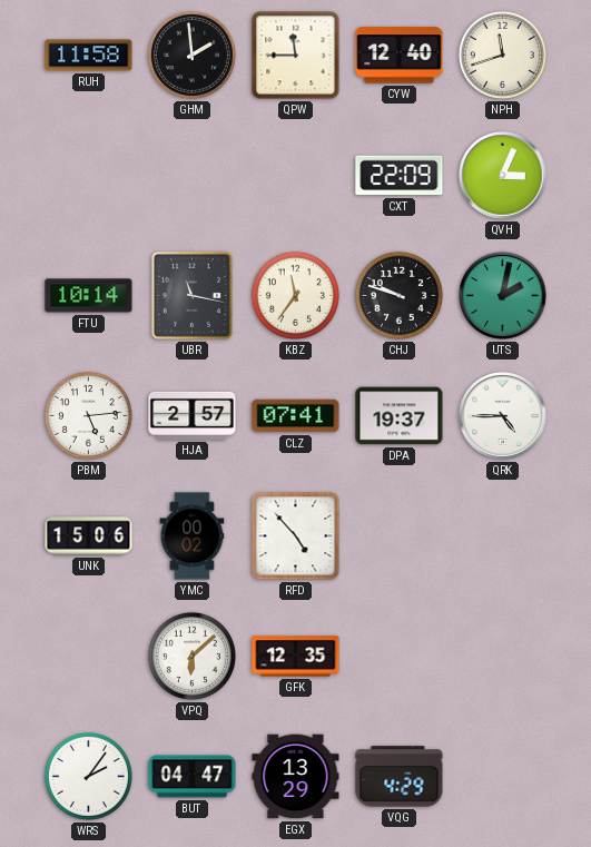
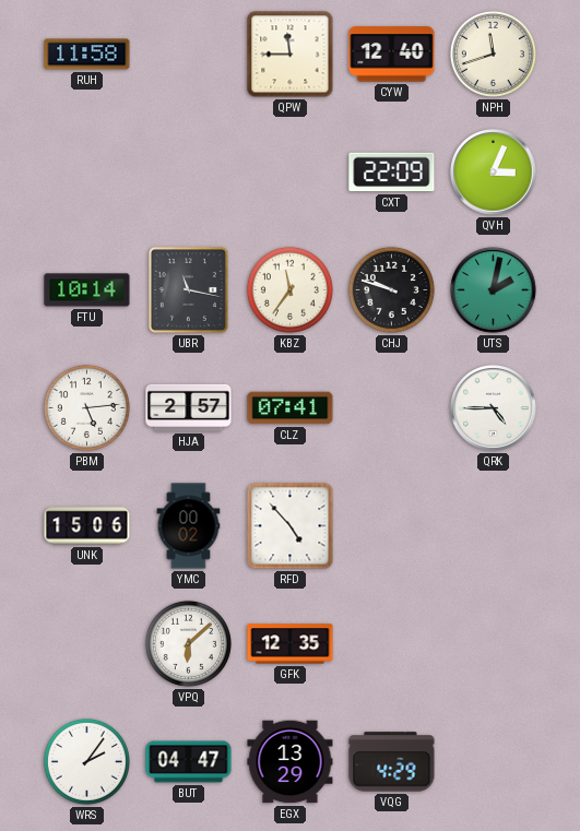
GHM: 1:59 -> none
DPA: 19:37 -> none
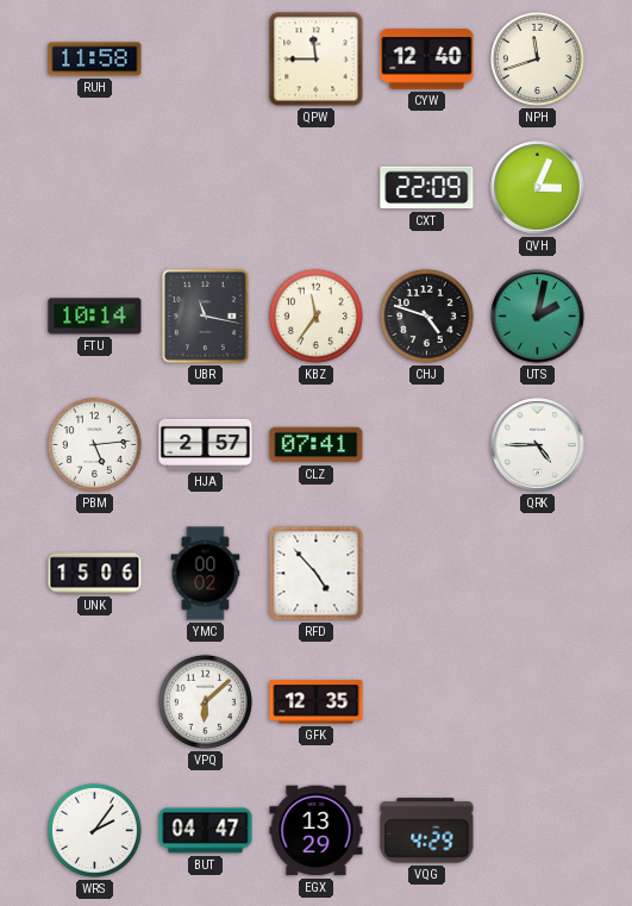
CHJ: 9:48 -> 4:48
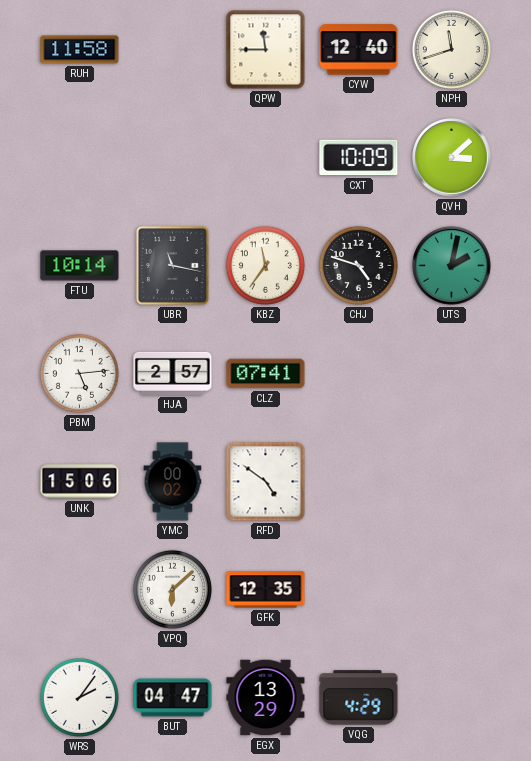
CXT: 22:09 -> 10:09
QVH: 3:04 -> 3:08
QRK: 4:45 -> none
RFD: 4:53 -> 4:51
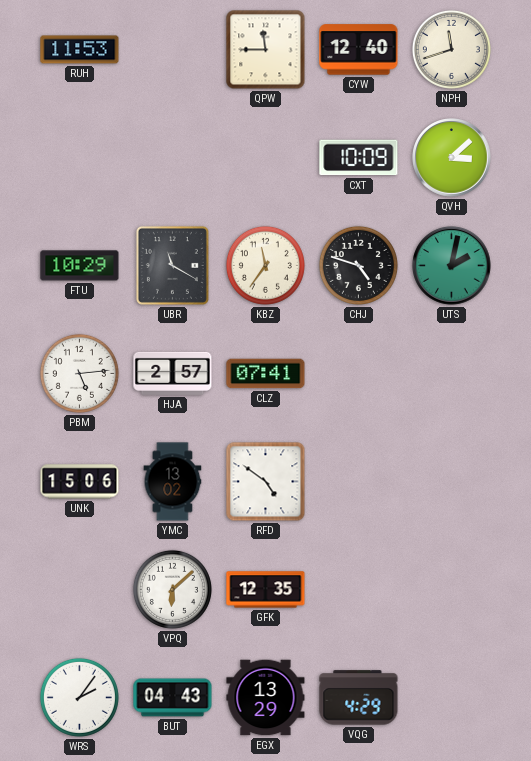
RUH: 11:58 -> 11:53
FTU: 10:14 -> 10:29
UBR: 11:17 -> 11:20
YMC: 00:02 -> 13:02
BUT: 04:47 -> 04:43
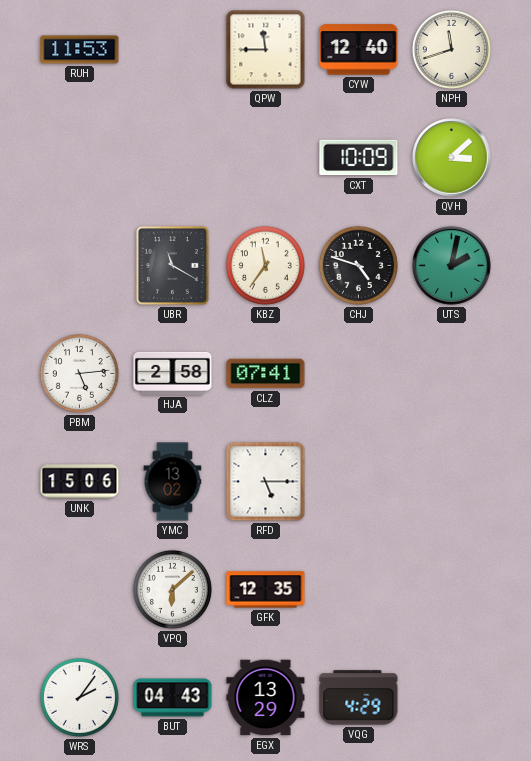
FTU: 10:29 -> none
HJA: 2:57 -> 2:58
RFD: 4:51 -> 5:15
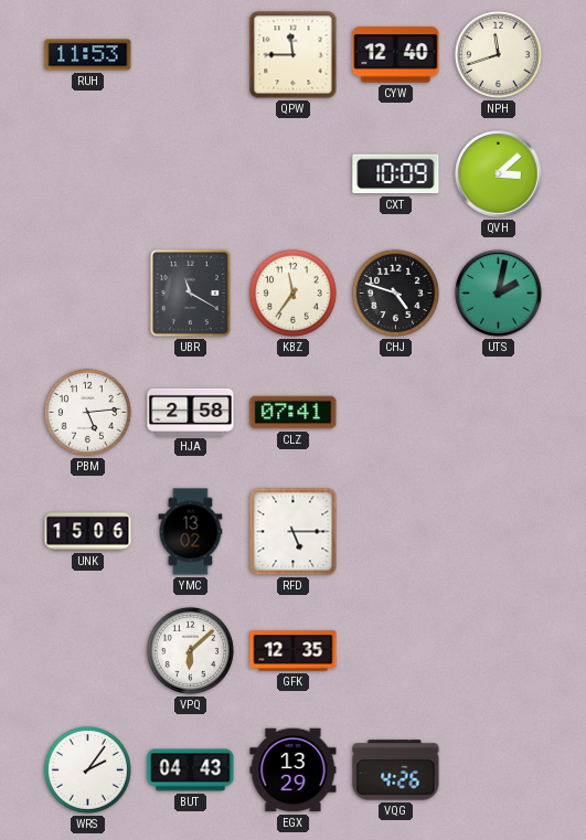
VQG: 4:29 -> 4:26
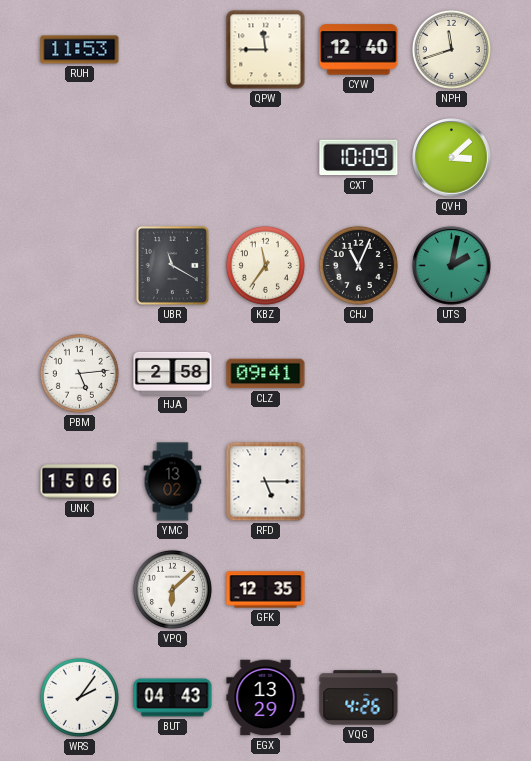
CHJ: 4:48 -> 11:04
CLZ: 07:41 -> 09:41
